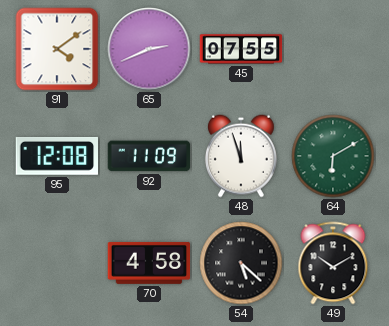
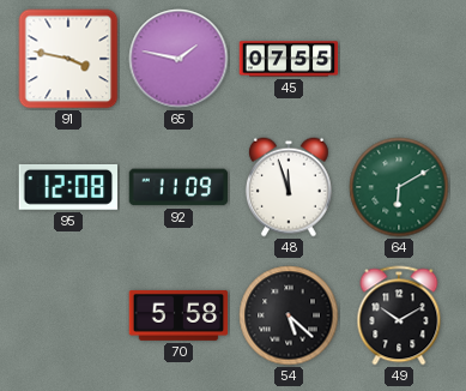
91: 4:09 -> 3:47
65: 2:41 -> 1:47
70: 4:58 -> 5:58
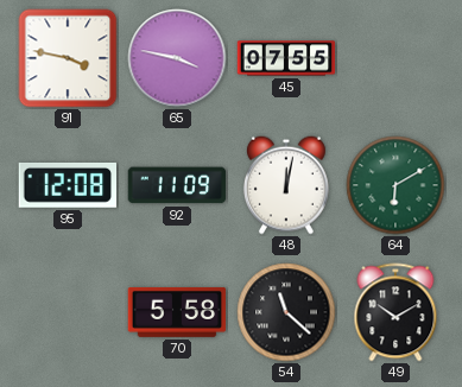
65: 1:47 -> 3:47
48: 11:57 -> 12:02
54: 5:22 -> 11:22
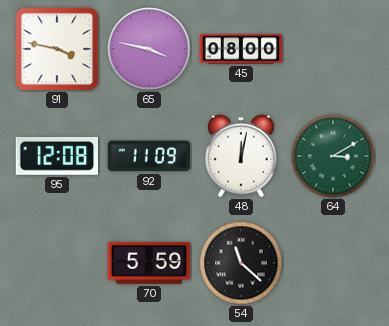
45: 07:55 -> 08:00
64: 6:10 -> 3:10
70: 5:58 -> 5:59
49: 10:10 -> none
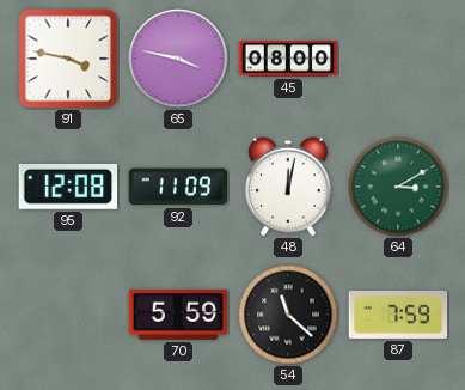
87: none -> 7:59
